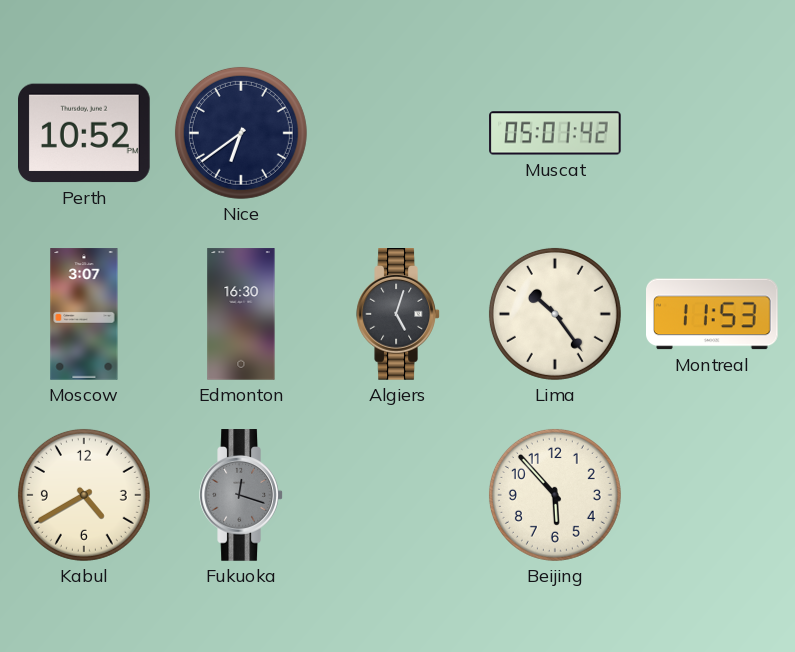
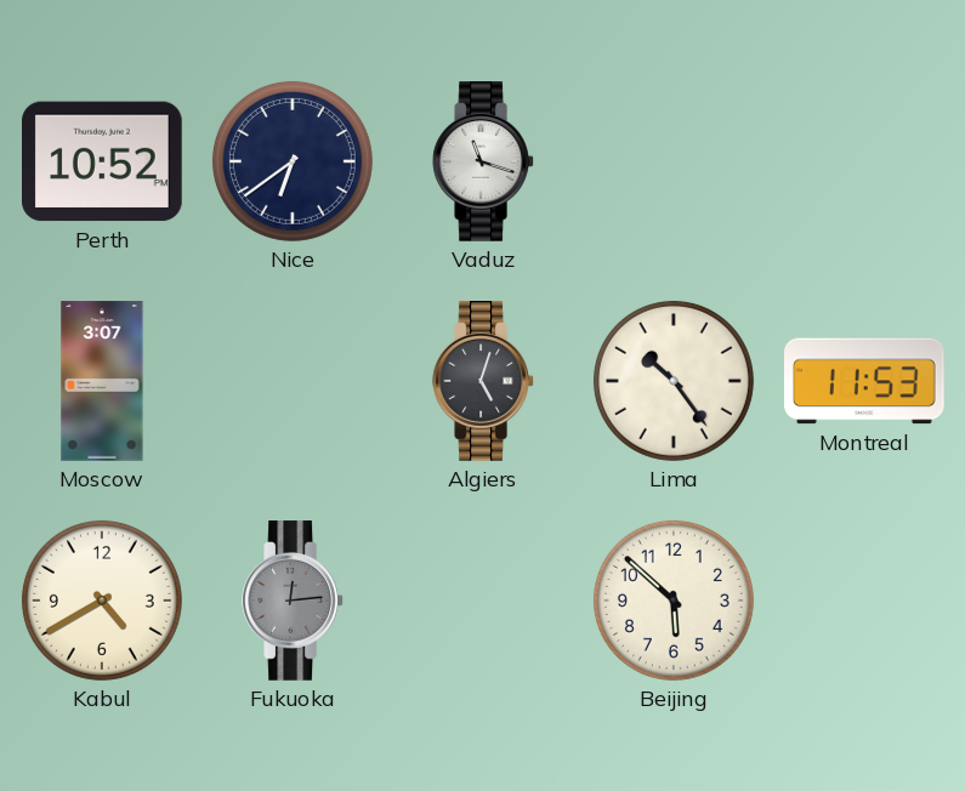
Vaduz: none -> 11:18
Muscat: 05:01 -> none
Edmonton: 16:30 -> none
Fukuoka: 12:18 -> 12:14
Beijing: 5:53 -> 5:52
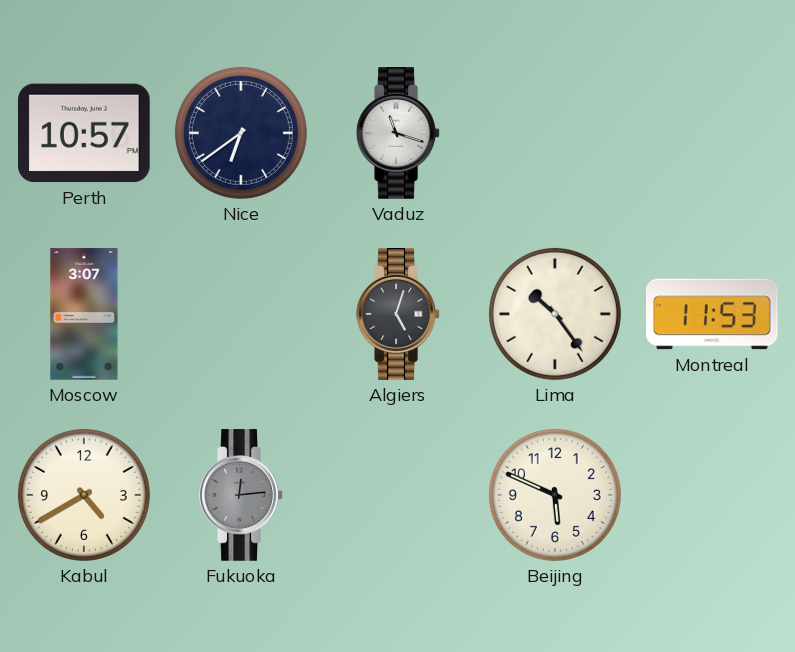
Perth: 10:52 -> 10:57
Beijing: 5:52 -> 5:49
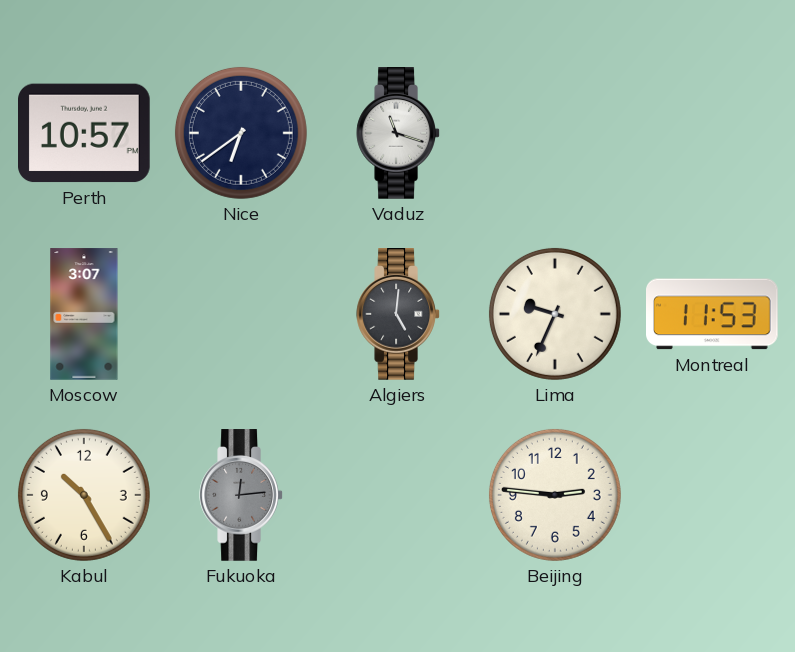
Algiers: 5:03 -> 5:01
Lima: 10:24 -> 9:34
Kabul: 4:40 -> 10:25
Beijing: 5:49 -> 2:46
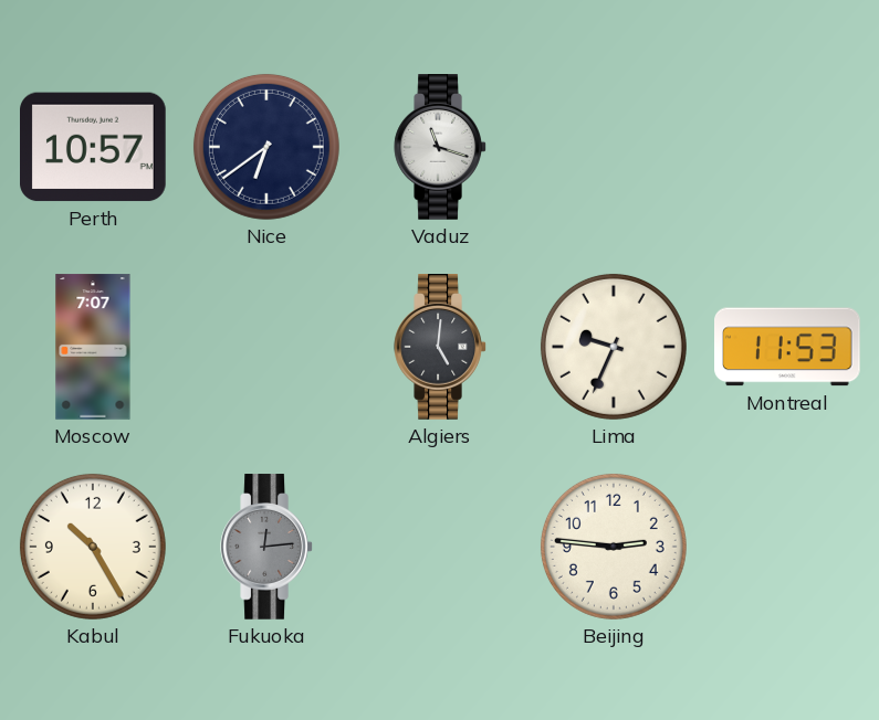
Moscow: 3:07 -> 7:07
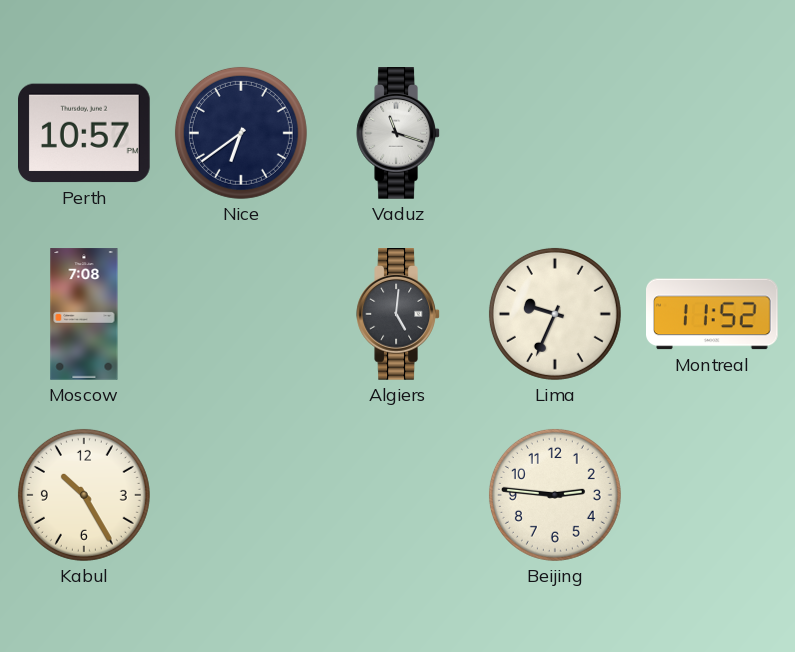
Moscow: 7:07 -> 7:08
Montreal: 11:53 -> 11:52
Fukuoka: 12:14 -> none
